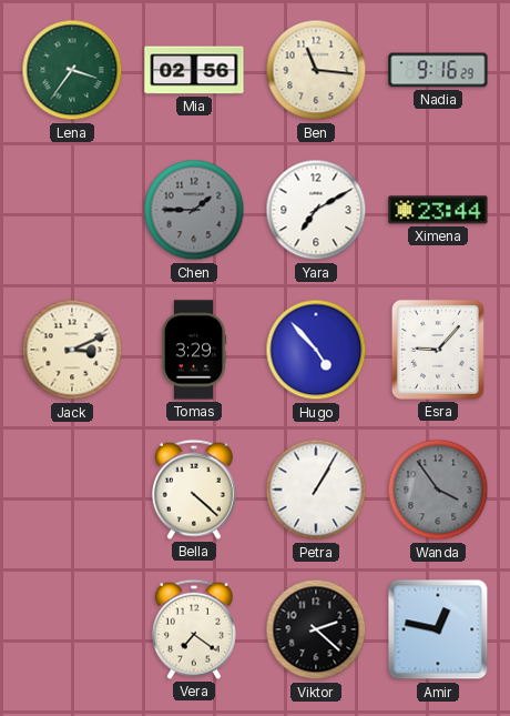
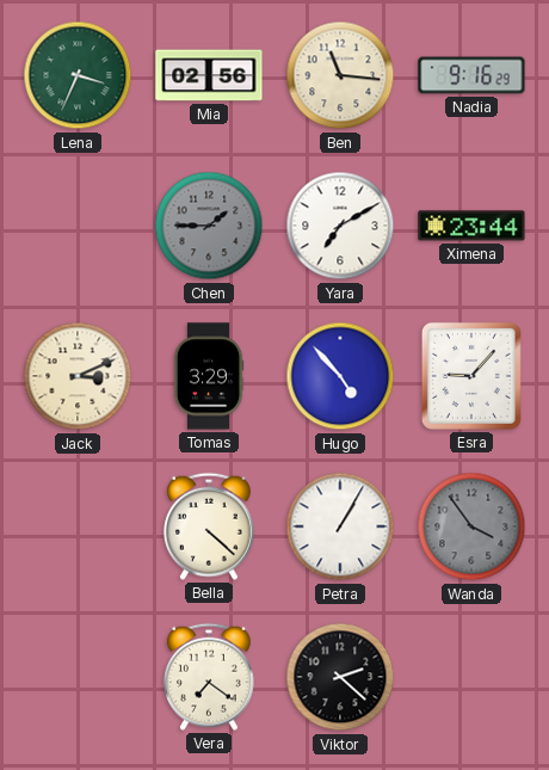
Lena: 3:36 -> 3:34
Amir: 12:47 -> none
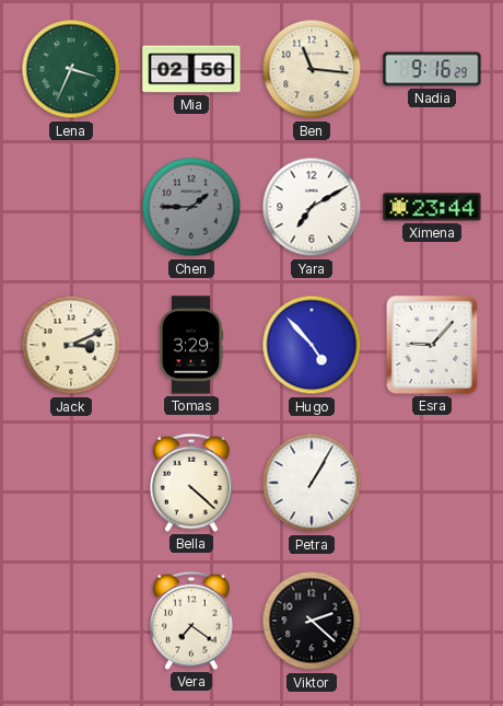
Wanda: 3:54 -> none
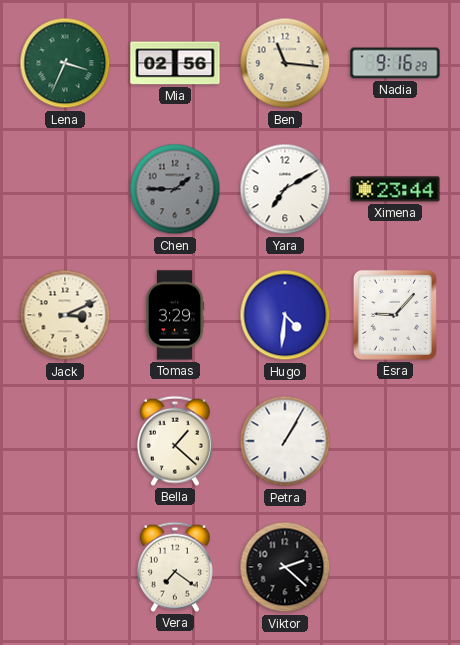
Hugo: 4:53 -> 4:31
Bella: 4:22 -> 1:22
